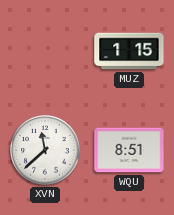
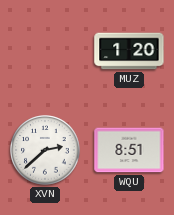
MUZ: 1:15 -> 1:20
XVN: 11:38 -> 2:38
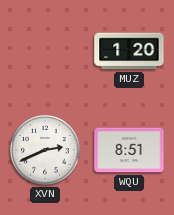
XVN: 2:38 -> 2:41
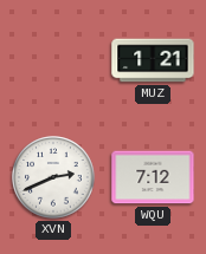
MUZ: 1:20 -> 1:21
WQU: 8:51 -> 7:12
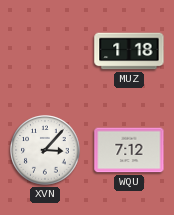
MUZ: 1:21 -> 1:18
XVN: 2:41 -> 3:07
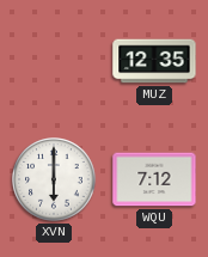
MUZ: 1:18 -> 12:35
XVN: 3:07 -> 6:00
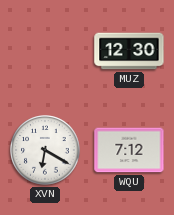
MUZ: 12:35 -> 12:30
XVN: 6:00 -> 6:20
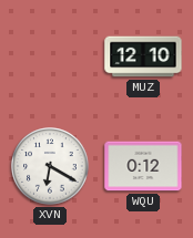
MUZ: 12:30 -> 12:10
WQU: 7:12 -> 0:12
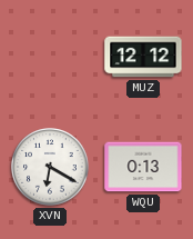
MUZ: 12:10 -> 12:12
WQU: 0:12 -> 0:13
